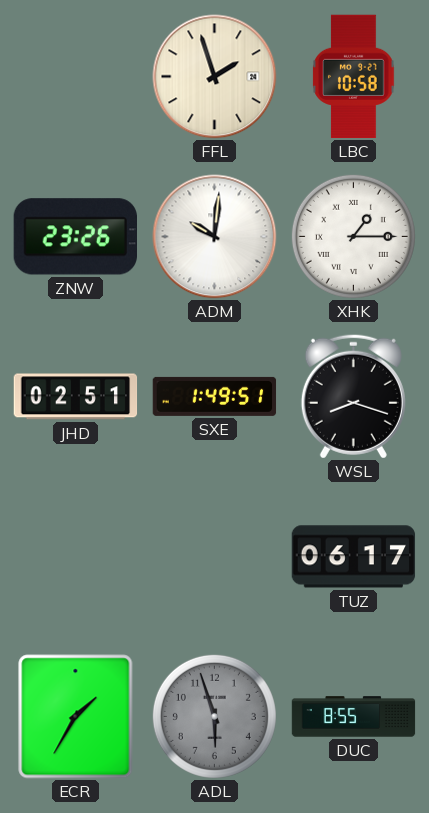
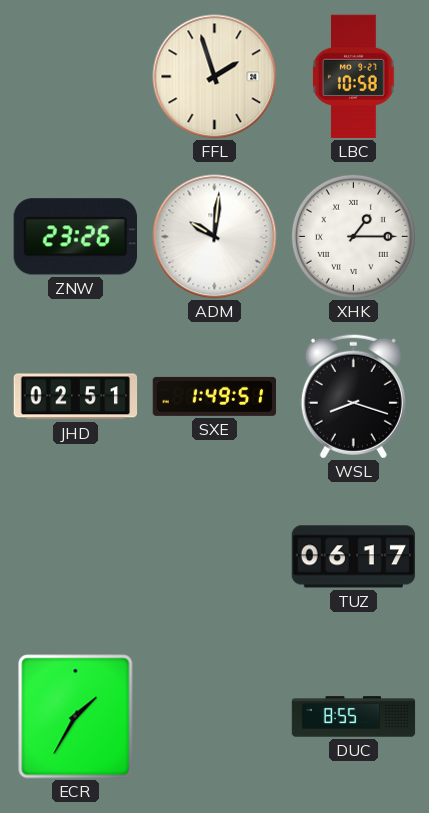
ADL: 5:57 -> none
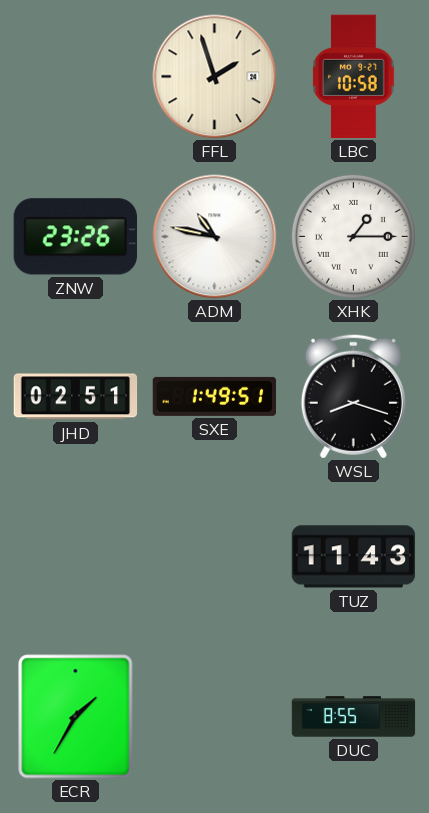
ADM: 10:01 -> 10:47
TUZ: 06:17 -> 11:43
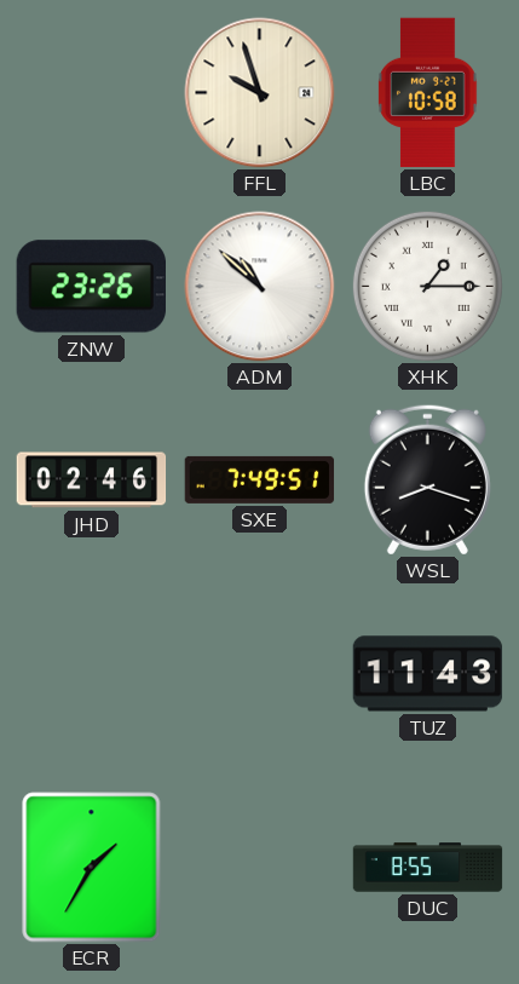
FFL: 1:57 -> 9:57
ADM: 10:47 -> 10:52
JHD: 02:51 -> 02:46
SXE: 1:49 -> 7:49
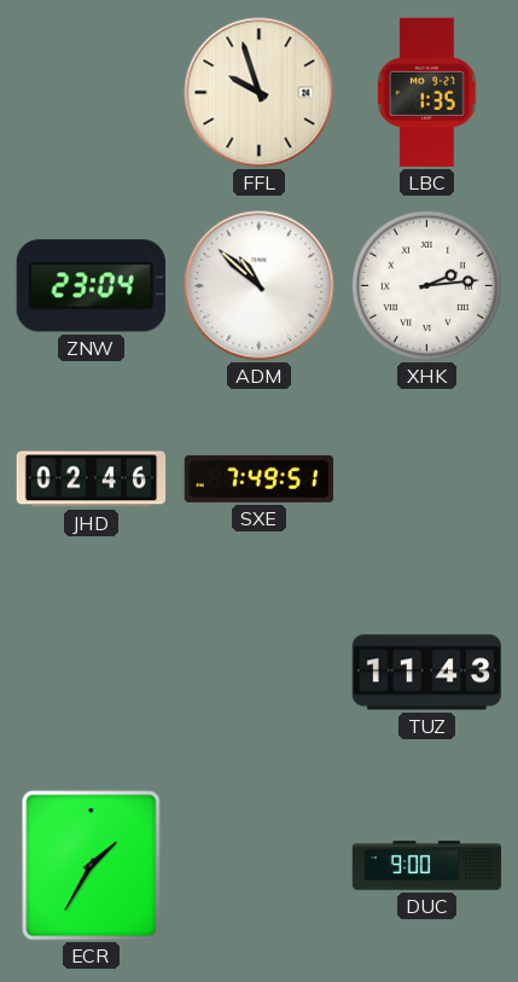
LBC: 10:58 -> 1:35
ZNW: 23:26 -> 23:04
XHK: 1:15 -> 2:14
WSL: 8:18 -> none
DUC: 8:55 -> 9:00
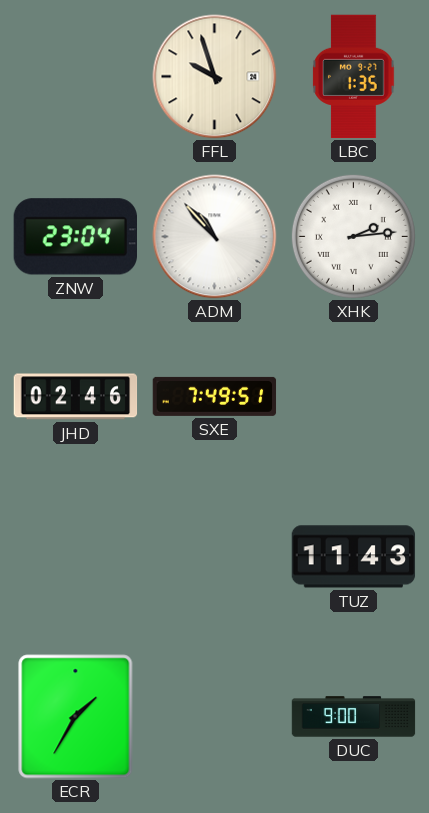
ADM: 10:52 -> 10:53
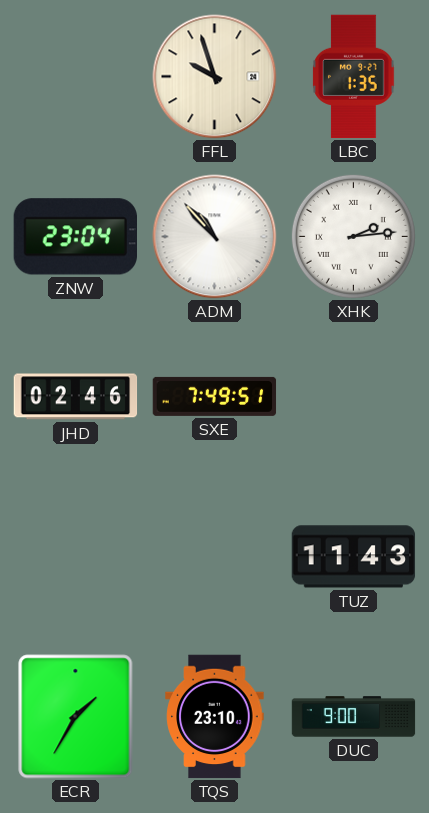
TQS: none -> 23:10
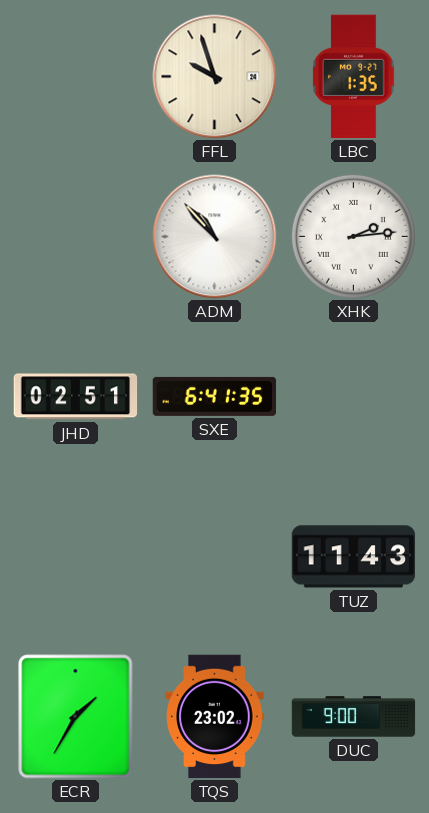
ZNW: 23:04 -> none
JHD: 02:46 -> 02:51
SXE: 7:49 -> 6:41
TQS: 23:10 -> 23:02
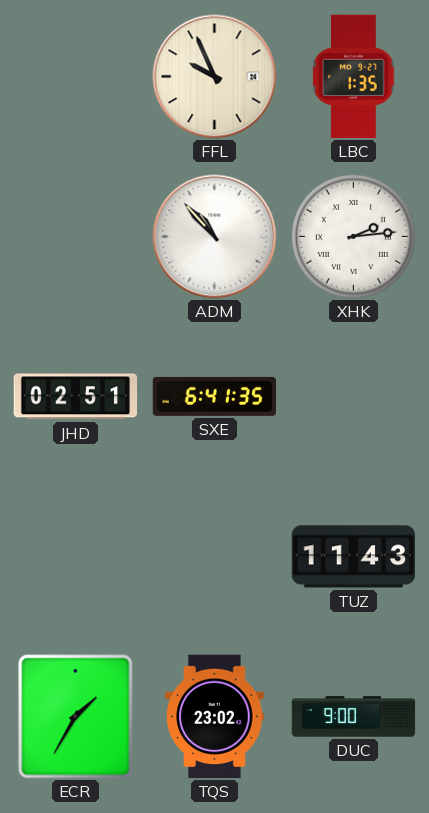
FFL: 9:57 -> 9:56
